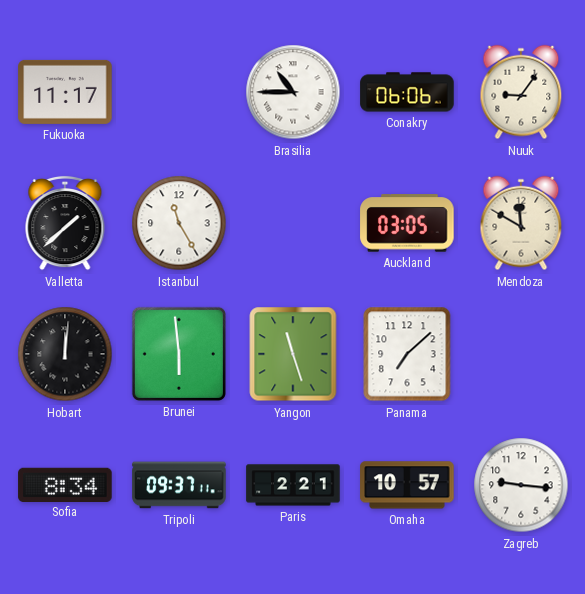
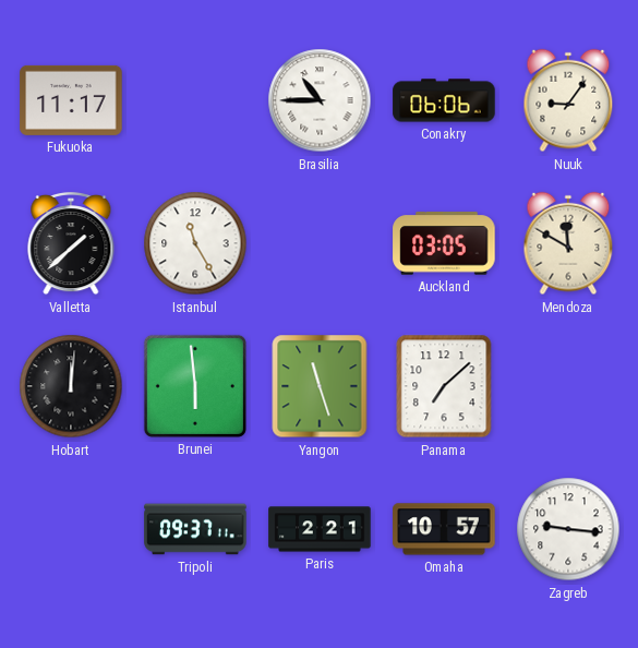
Sofia: 8:34 -> none
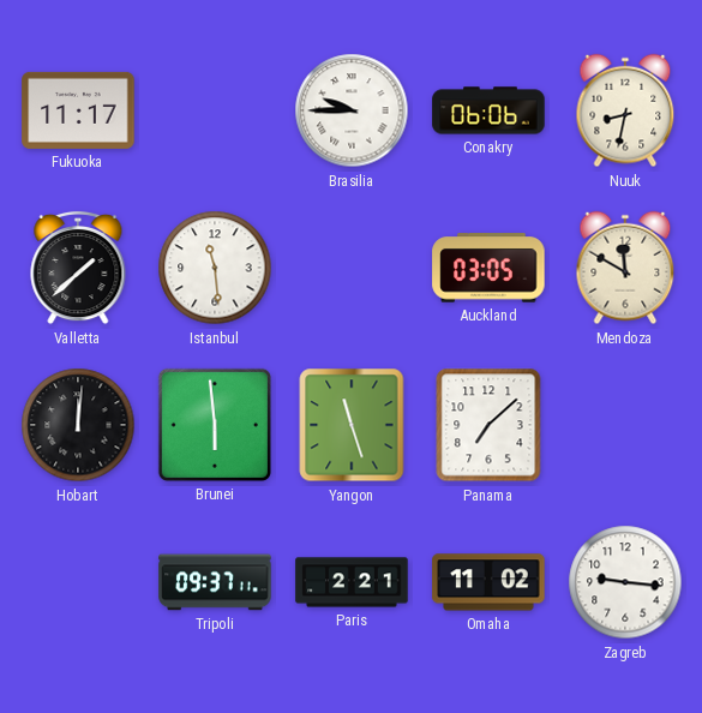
Brasilia: 10:45 -> 9:45
Nuuk: 9:06 -> 8:32
Istanbul: 11:25 -> 11:29
Omaha: 10:57 -> 11:02
